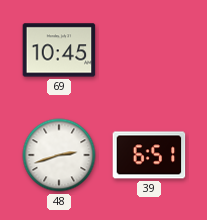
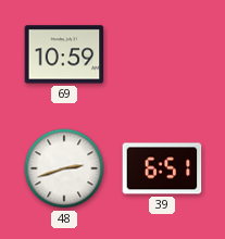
69: 10:45 -> 10:59
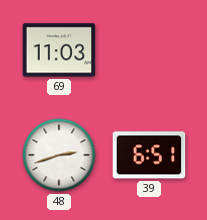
69: 10:59 -> 11:03
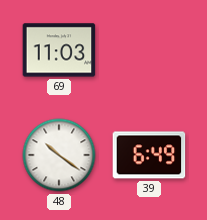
48: 2:42 -> 10:21
39: 6:51 -> 6:49
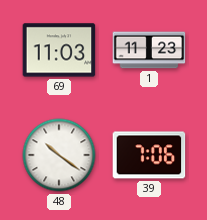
1: none -> 11:23
39: 6:49 -> 7:06
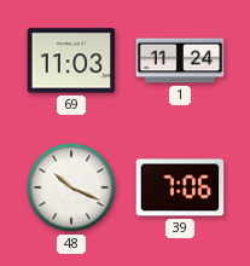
1: 11:23 -> 11:24
48: 10:21 -> 10:19
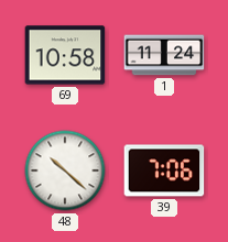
69: 11:03 -> 10:58
48: 10:19 -> 10:22
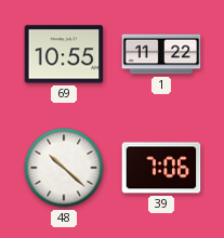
69: 10:58 -> 10:55
1: 11:24 -> 11:22
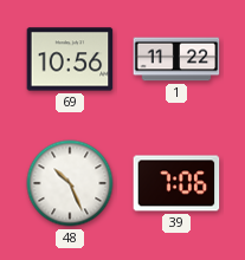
69: 10:55 -> 10:56
48: 10:22 -> 10:26
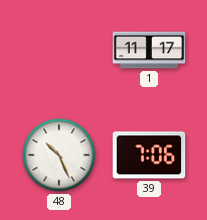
69: 10:56 -> none
1: 11:22 -> 11:17
